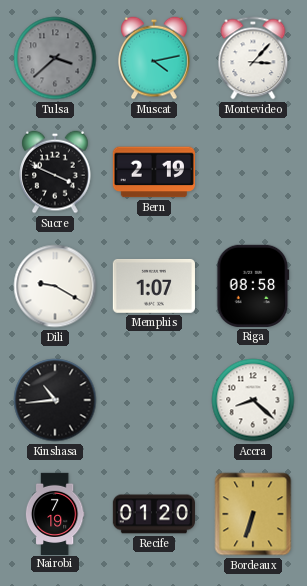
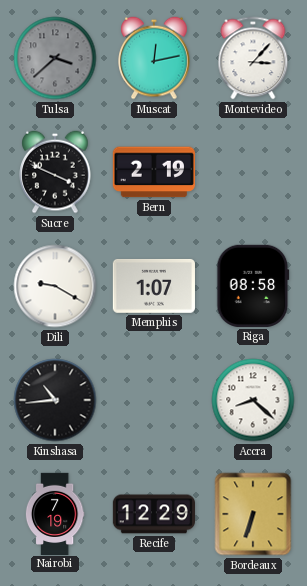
Muscat: 4:13 -> 12:13
Recife: 01:20 -> 12:29
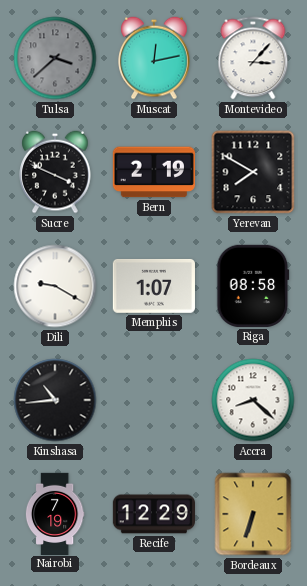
Yerevan: none -> 7:50
